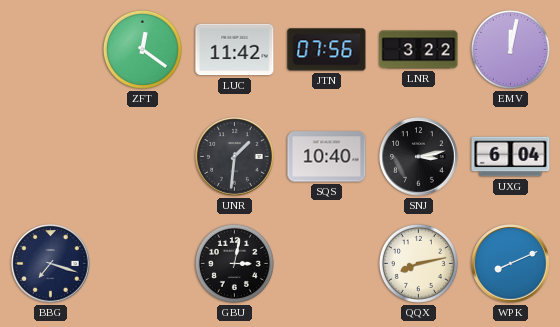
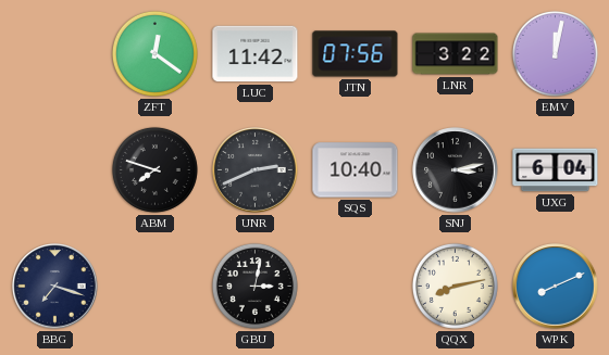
ABM: none -> 7:48
UNR: 1:31 -> 2:41
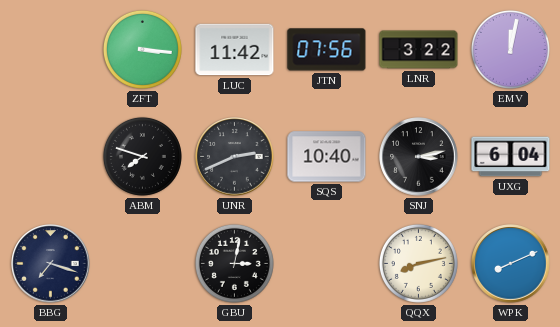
ZFT: 12:21 -> 3:16
